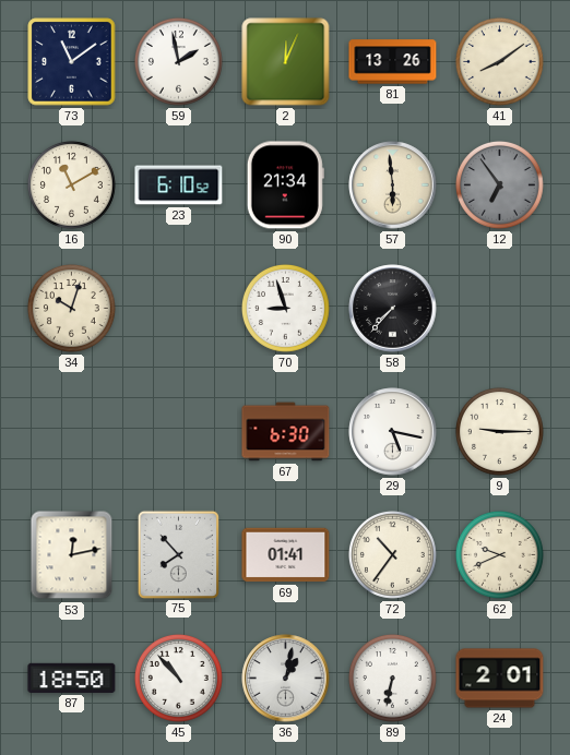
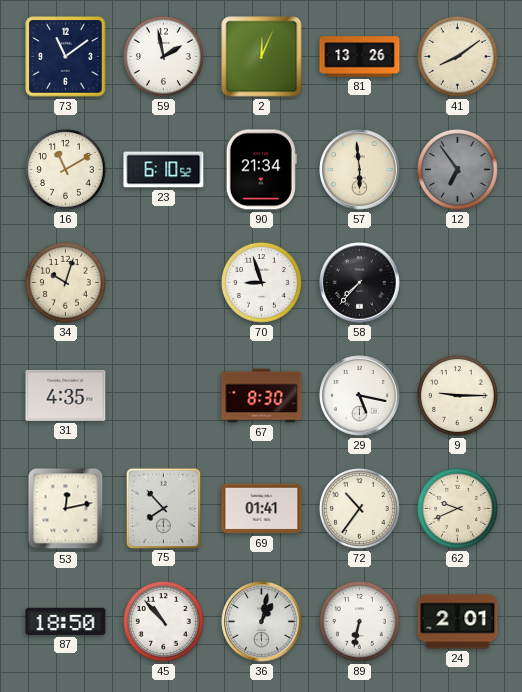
31: none -> 4:35
67: 6:30 -> 8:30
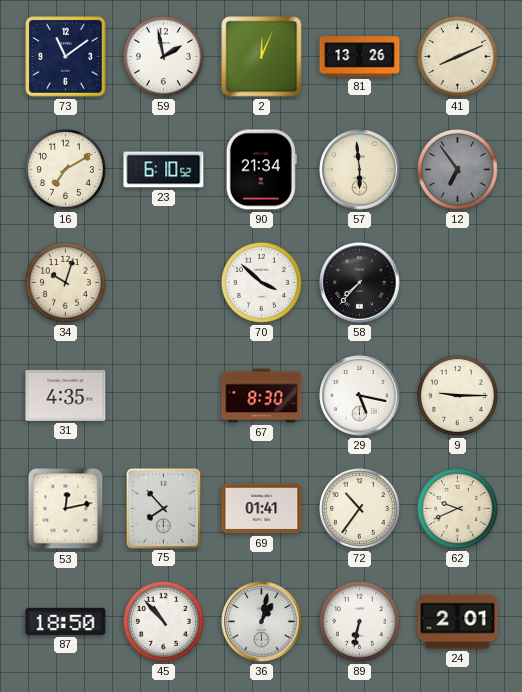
41: 8:09 -> 8:11
16: 11:10 -> 7:10
70: 8:57 -> 3:52
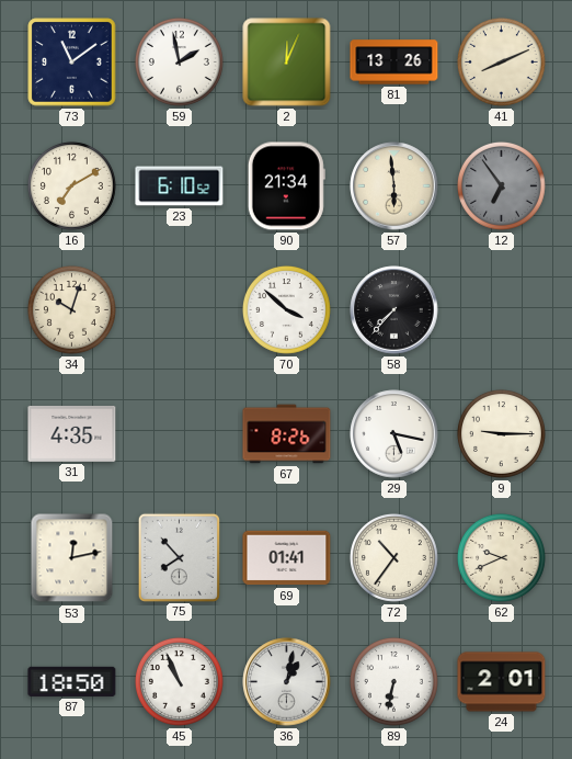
67: 8:30 -> 8:26
45: 10:53 -> 10:56
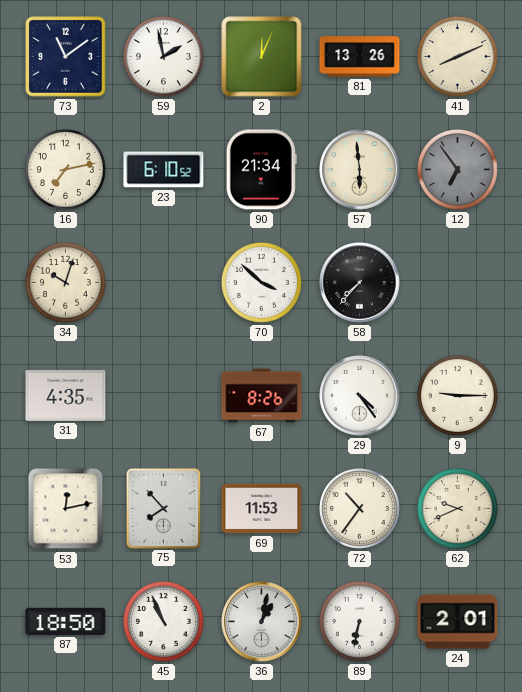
16: 7:10 -> 7:13
29: 5:17 -> 4:24
69: 01:41 -> 11:53
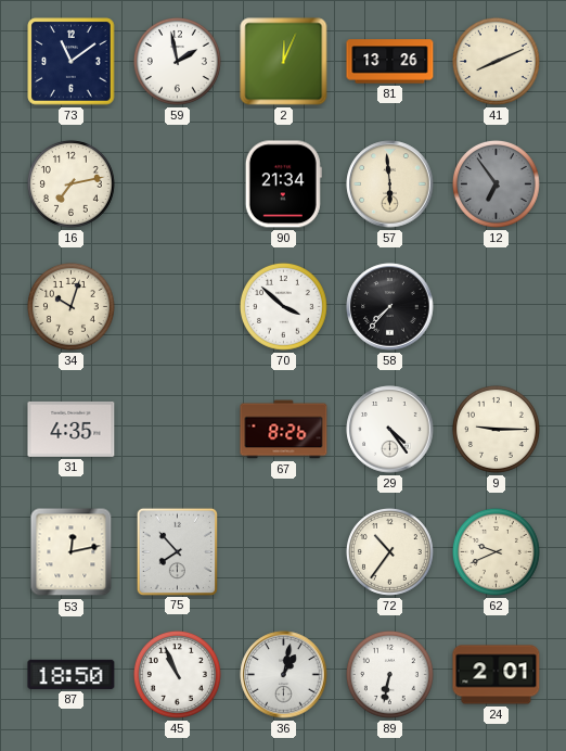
23: 6:10 -> none
69: 11:53 -> none
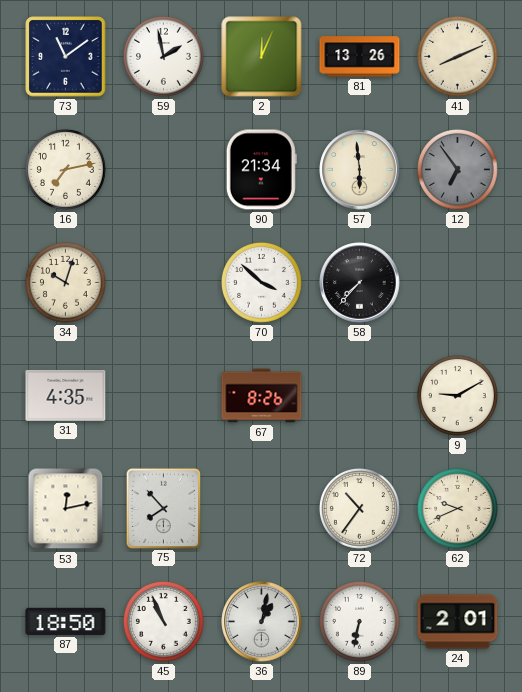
29: 4:24 -> none
9: 9:15 -> 9:10
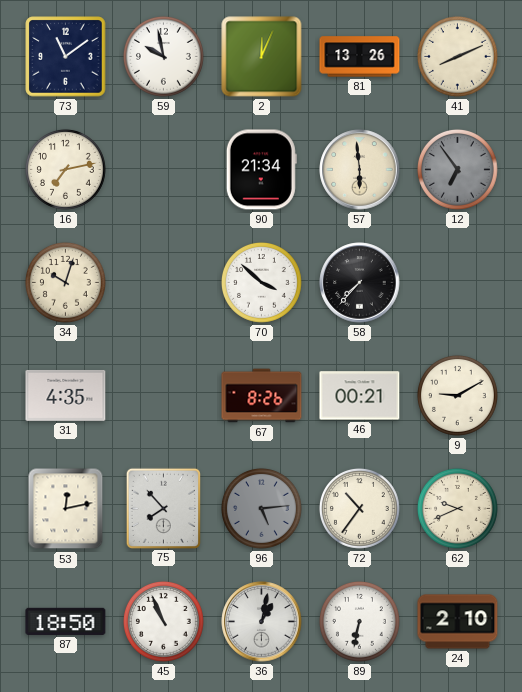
59: 1:58 -> 9:58
46: none -> 00:21
96: none -> 5:14
24: 2:01 -> 2:10
